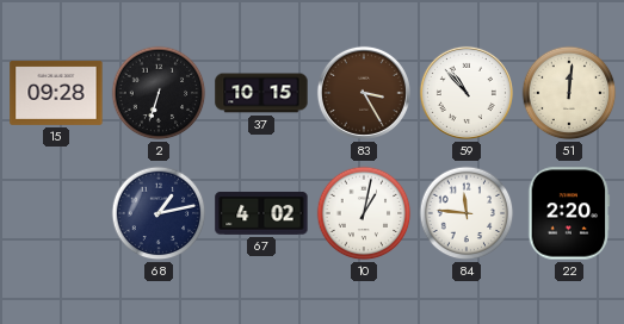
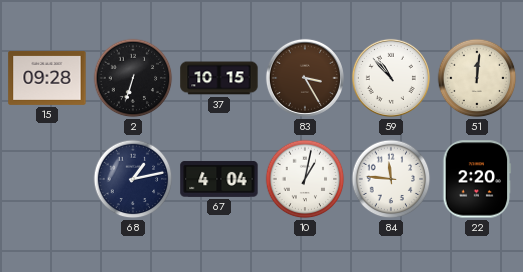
67: 4:02 -> 4:04
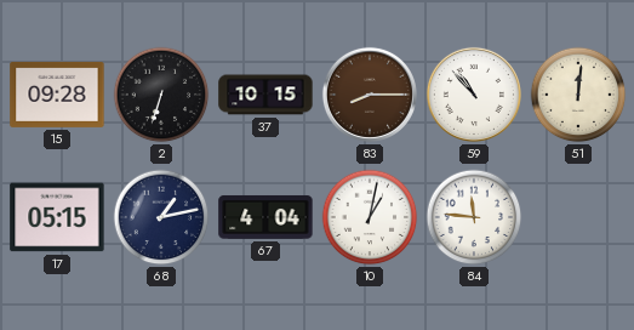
83: 3:25 -> 8:15
17: none -> 05:15
22: 2:20 -> none
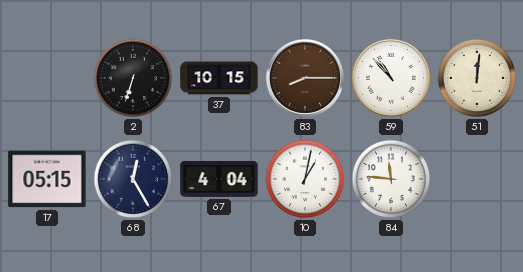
15: 09:28 -> none
68: 1:13 -> 12:25
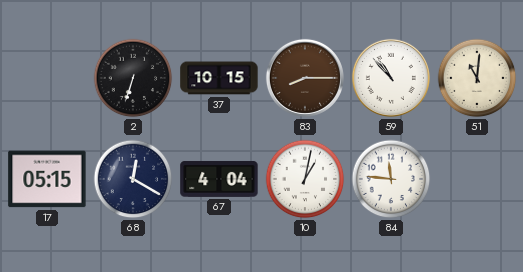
51: 12:01 -> 11:01
68: 12:25 -> 12:20
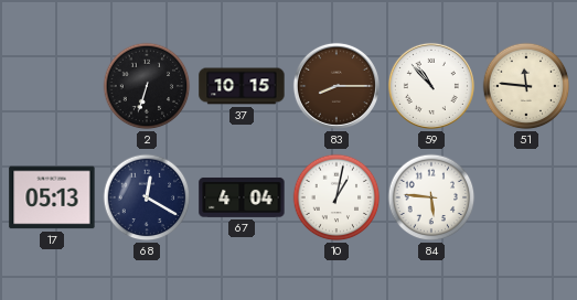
51: 11:01 -> 11:46
17: 05:15 -> 05:13
84: 11:46 -> 5:46
